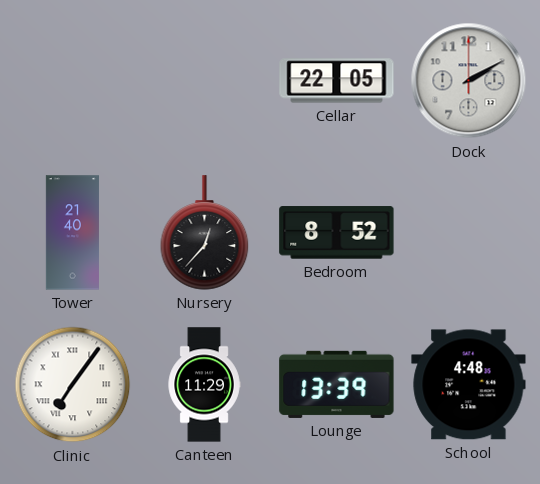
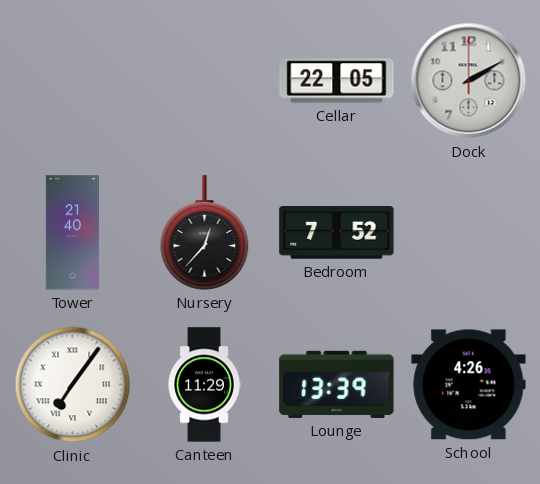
Bedroom: 8:52 -> 7:52
School: 4:48 -> 4:26
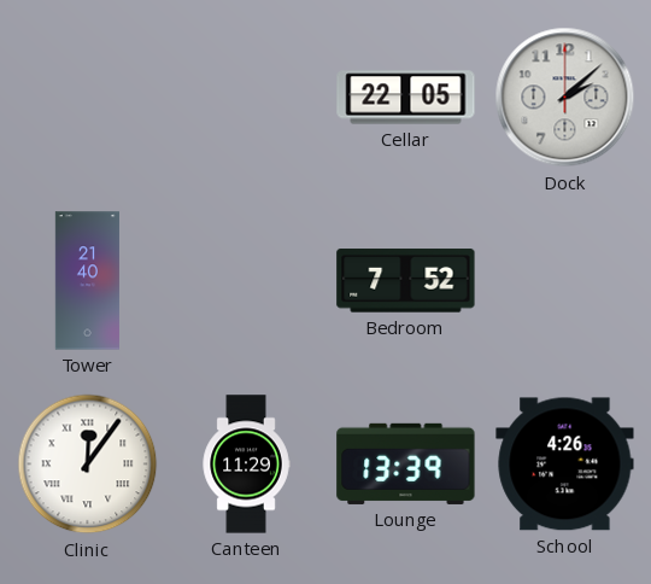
Dock: 2:10 -> 2:08
Nursery: 12:37 -> none
Clinic: 7:06 -> 12:06
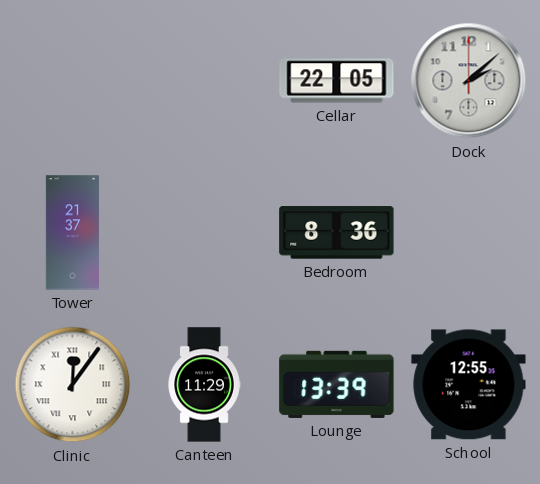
Tower: 21:40 -> 21:37
Bedroom: 7:52 -> 8:36
School: 4:26 -> 12:55
